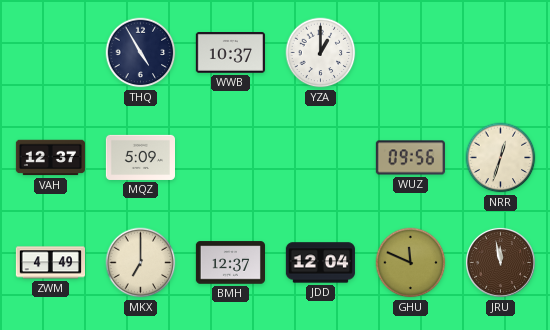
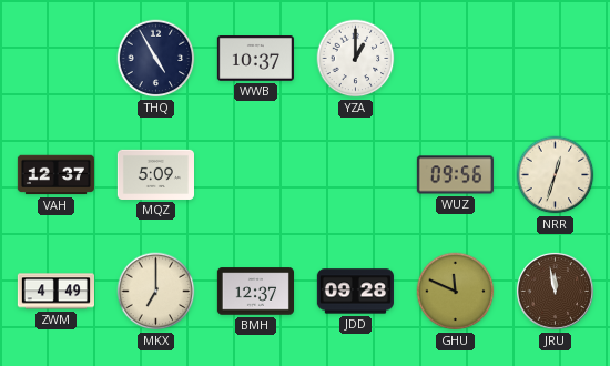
JDD: 12:04 -> 09:28
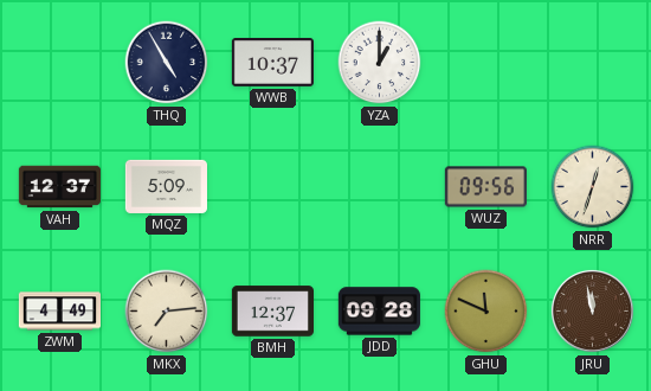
MKX: 7:00 -> 7:14
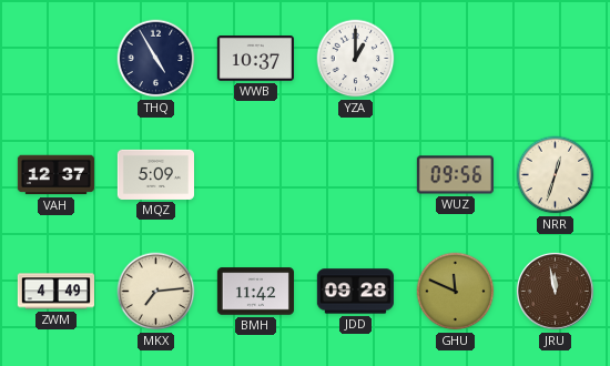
BMH: 12:37 -> 11:42
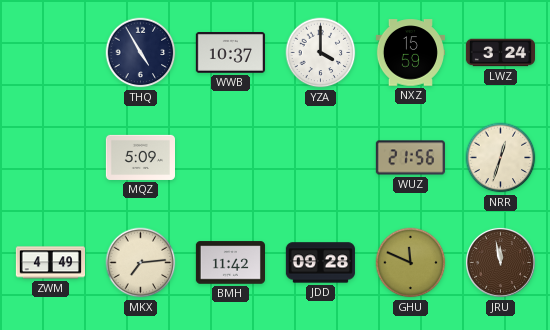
YZA: 1:00 -> 4:00
NXZ: none -> 15:59
LWZ: none -> 3:24
VAH: 12:37 -> none
WUZ: 09:56 -> 21:56
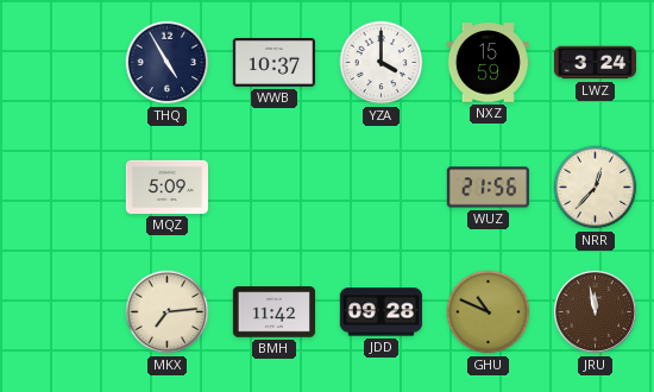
NRR: 12:33 -> 12:37
ZWM: 4:49 -> none
GHU: 11:49 -> 10:49
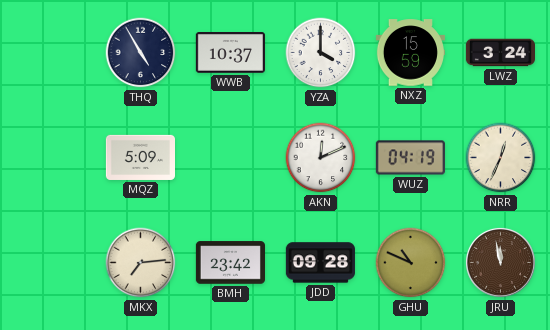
AKN: none -> 12:11
WUZ: 21:56 -> 04:19
NRR: 12:37 -> 12:34
BMH: 11:42 -> 23:42
